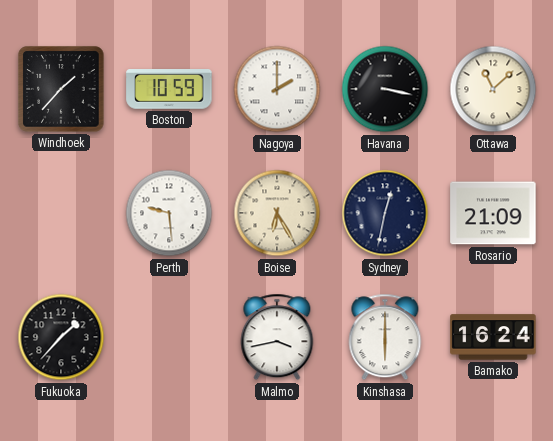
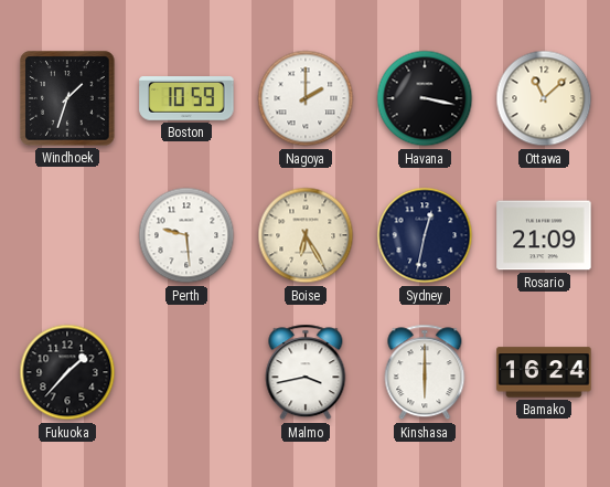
Windhoek: 1:37 -> 1:33
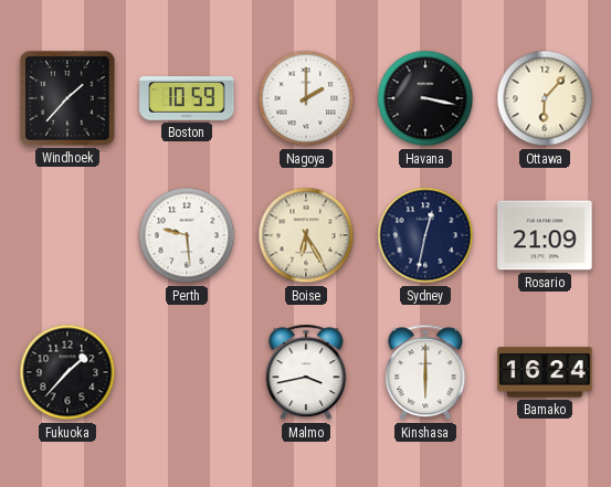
Windhoek: 1:33 -> 1:37
Ottawa: 11:08 -> 6:07
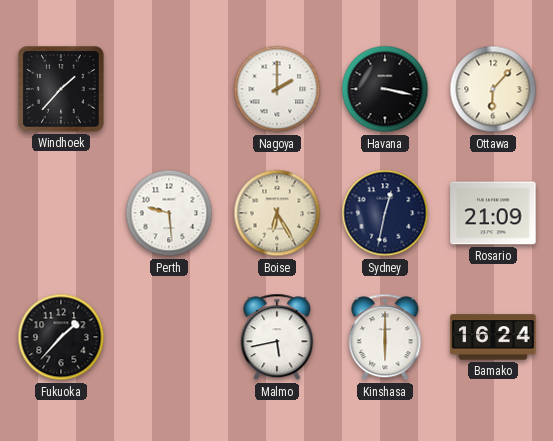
Boston: 10:59 -> none
Malmo: 3:43 -> 5:43
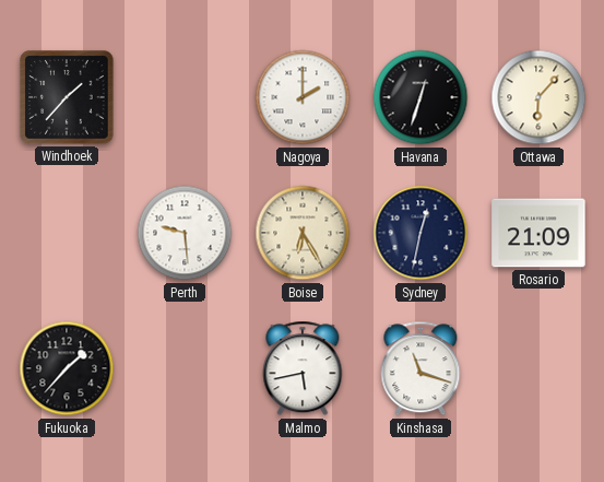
Havana: 3:17 -> 12:33
Kinshasa: 6:00 -> 11:18
Bamako: 16:24 -> none
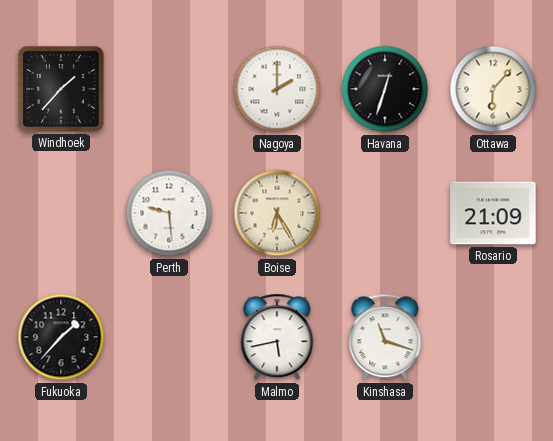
Sydney: 12:32 -> none
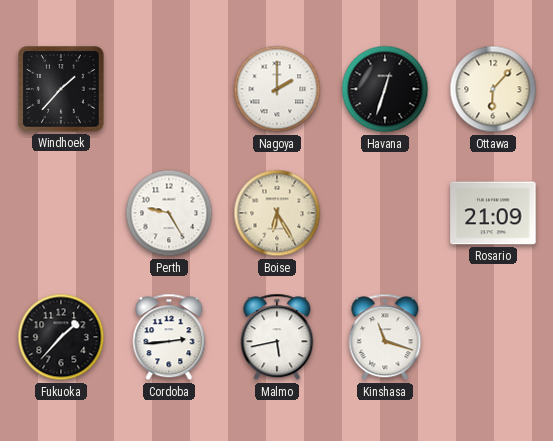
Perth: 9:29 -> 9:25
Cordoba: none -> 2:44
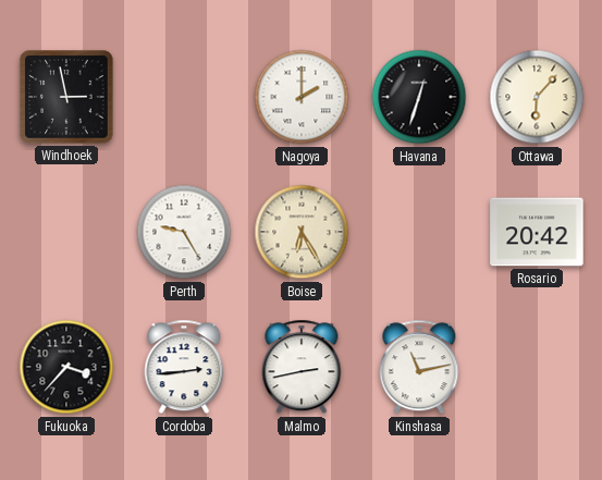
Windhoek: 1:37 -> 2:58
Rosario: 21:09 -> 20:42
Fukuoka: 1:37 -> 3:37
Malmo: 5:43 -> 2:43
Kinshasa: 11:18 -> 11:13
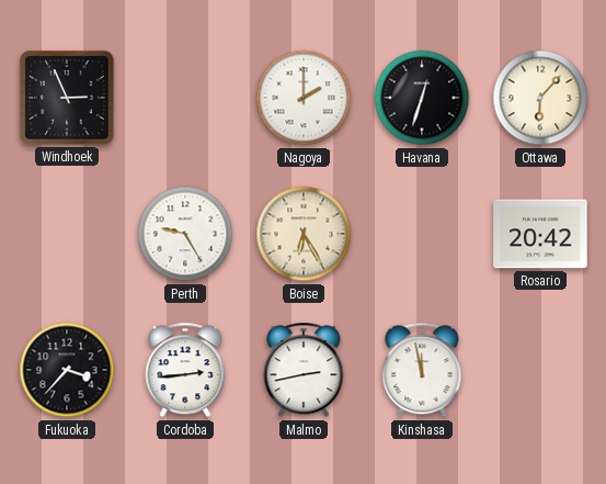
Windhoek: 2:58 -> 2:56
Kinshasa: 11:13 -> 11:58
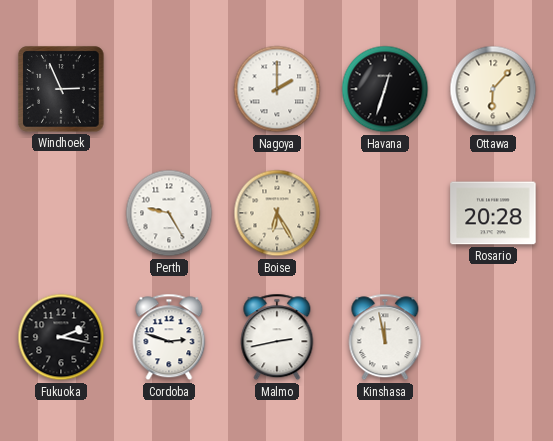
Rosario: 20:42 -> 20:28
Fukuoka: 3:37 -> 2:17
Cordoba: 2:44 -> 2:48
